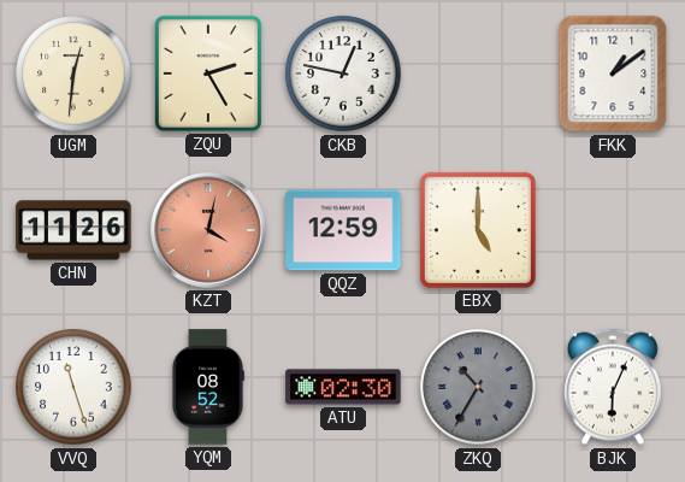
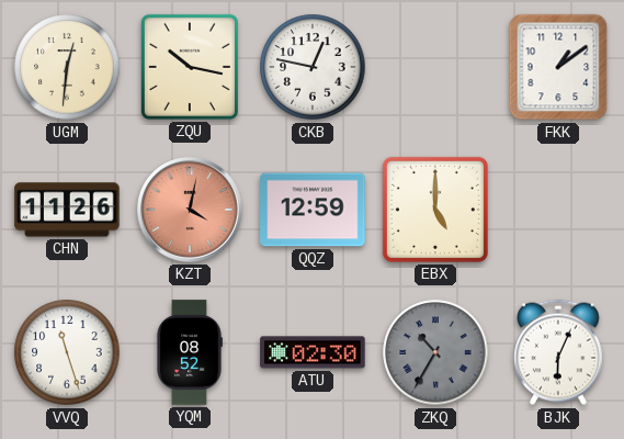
ZQU: 2:25 -> 10:17
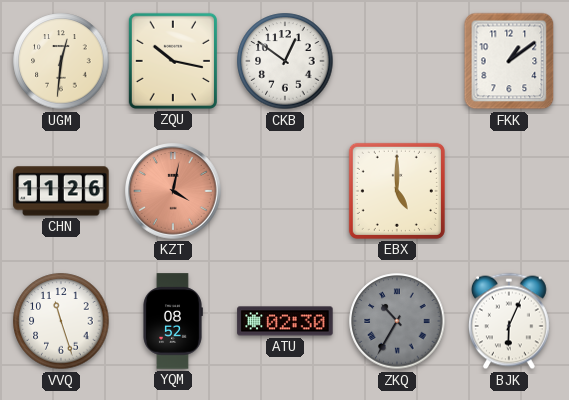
CKB: 12:47 -> 12:51
QQZ: 12:59 -> none
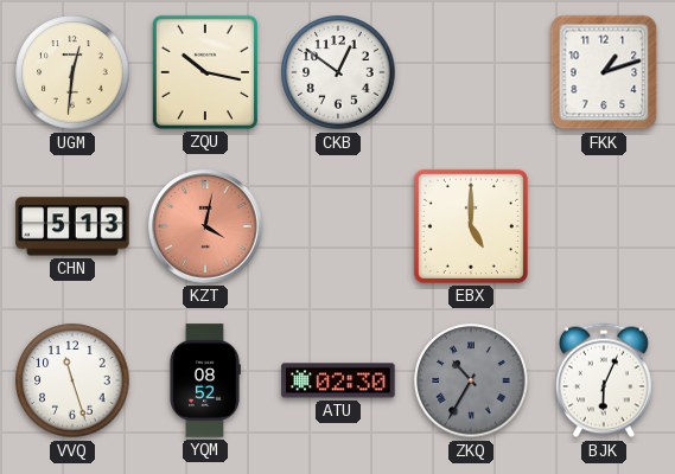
FKK: 1:09 -> 1:12
CHN: 11:26 -> 5:13
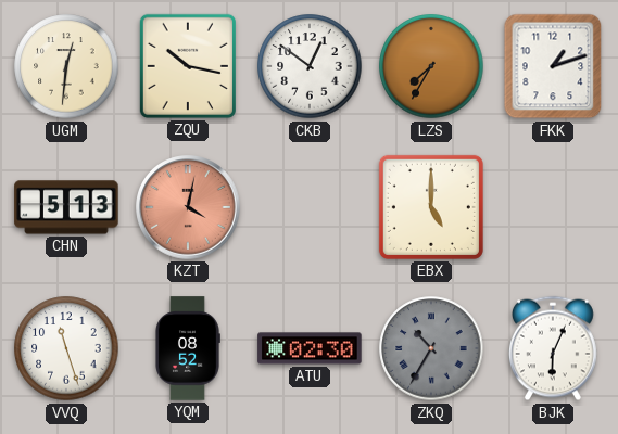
LZS: none -> 7:35
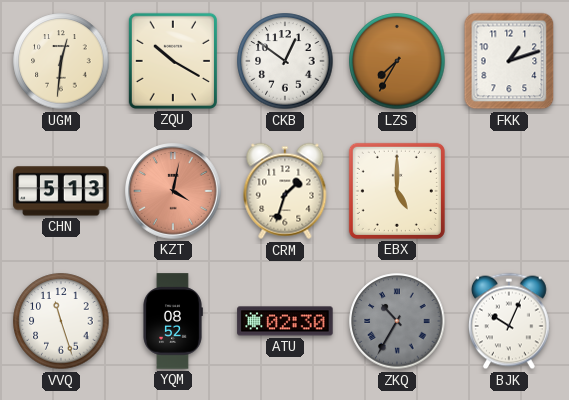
ZQU: 10:17 -> 10:20
CRM: none -> 1:33
BJK: 6:04 -> 10:04
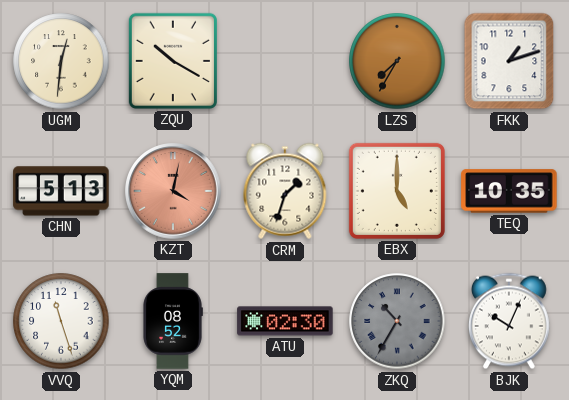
CKB: 12:51 -> none
TEQ: none -> 10:35
